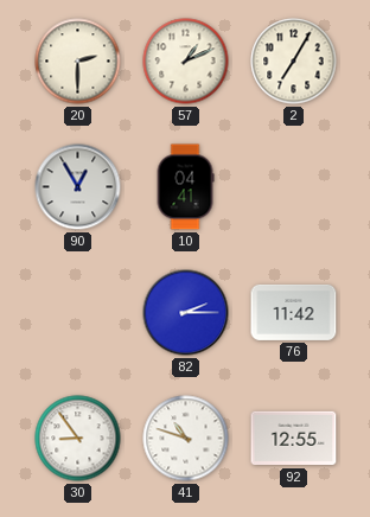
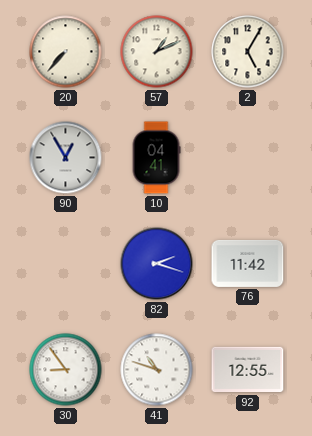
20: 2:30 -> 7:37
2: 7:05 -> 5:05
82: 2:15 -> 2:18
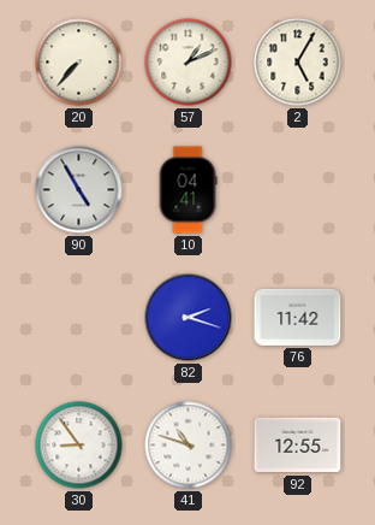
90: 12:55 -> 4:55
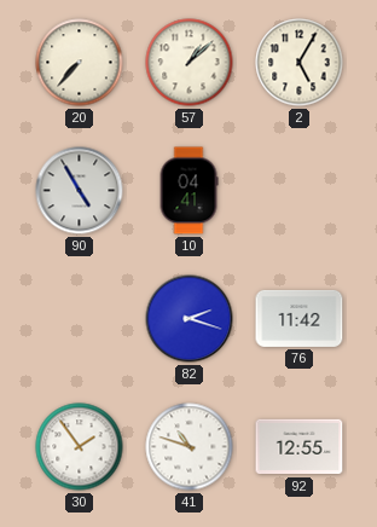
57: 1:11 -> 1:08
30: 8:54 -> 1:54
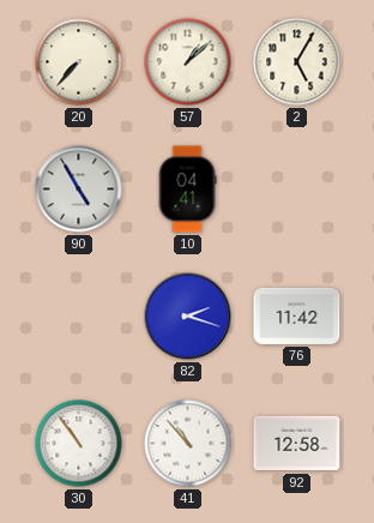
30: 1:54 -> 10:54
41: 10:48 -> 10:53
92: 12:55 -> 12:58
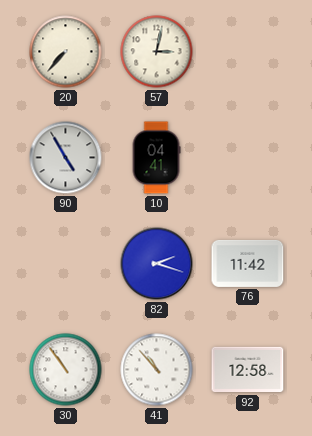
57: 1:08 -> 3:02
2: 5:05 -> none
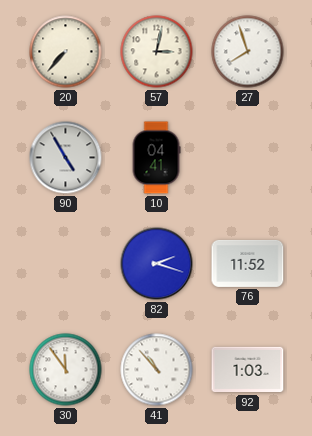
27: none -> 7:57
76: 11:42 -> 11:52
30: 10:54 -> 11:54
92: 12:58 -> 1:03
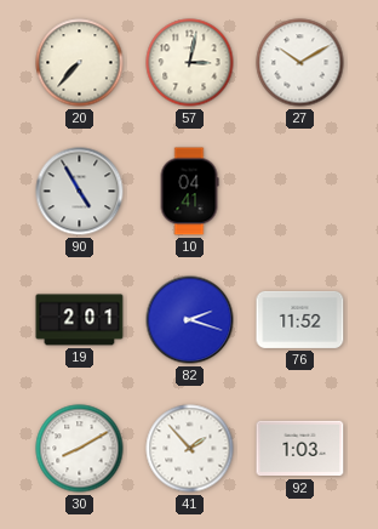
27: 7:57 -> 10:10
19: none -> 2:01
30: 11:54 -> 8:10
41: 10:53 -> 1:53
